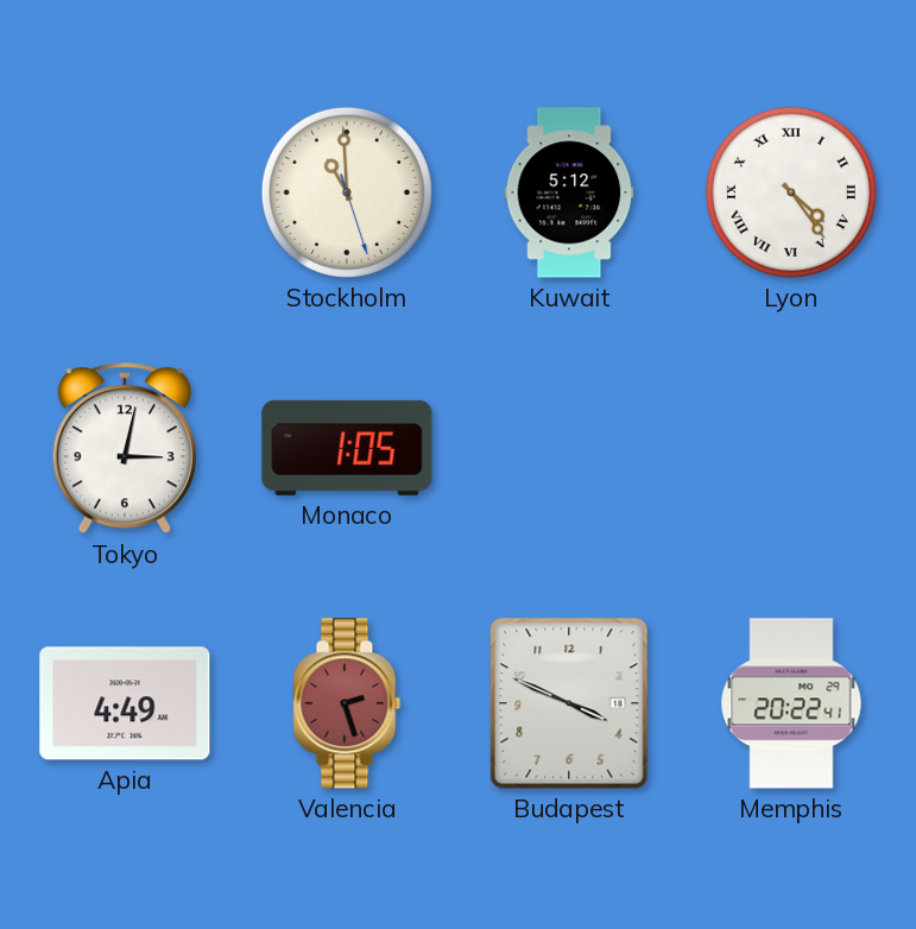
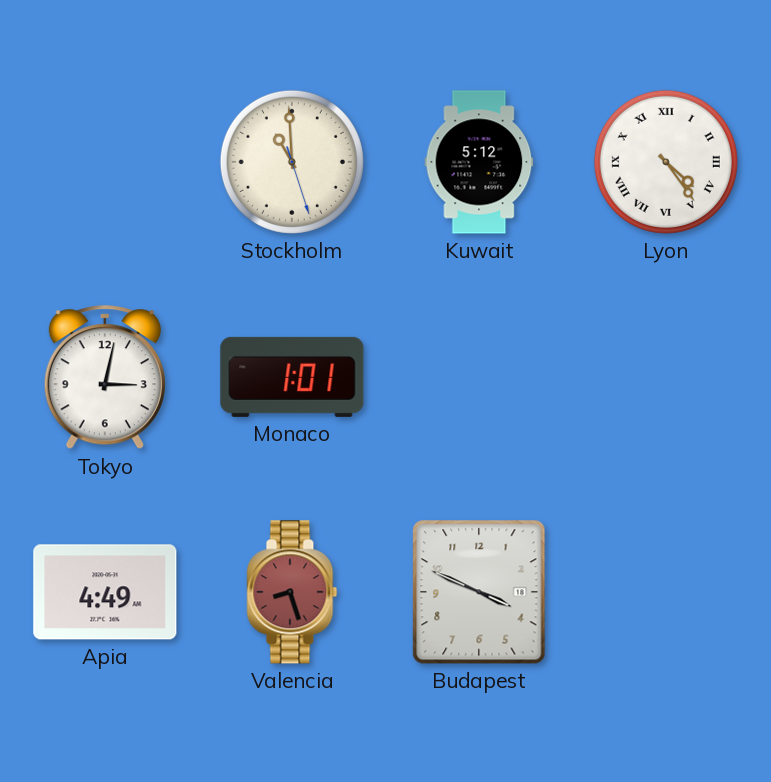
Monaco: 1:05 -> 1:01
Valencia: 2:27 -> 8:27
Memphis: 20:22 -> none
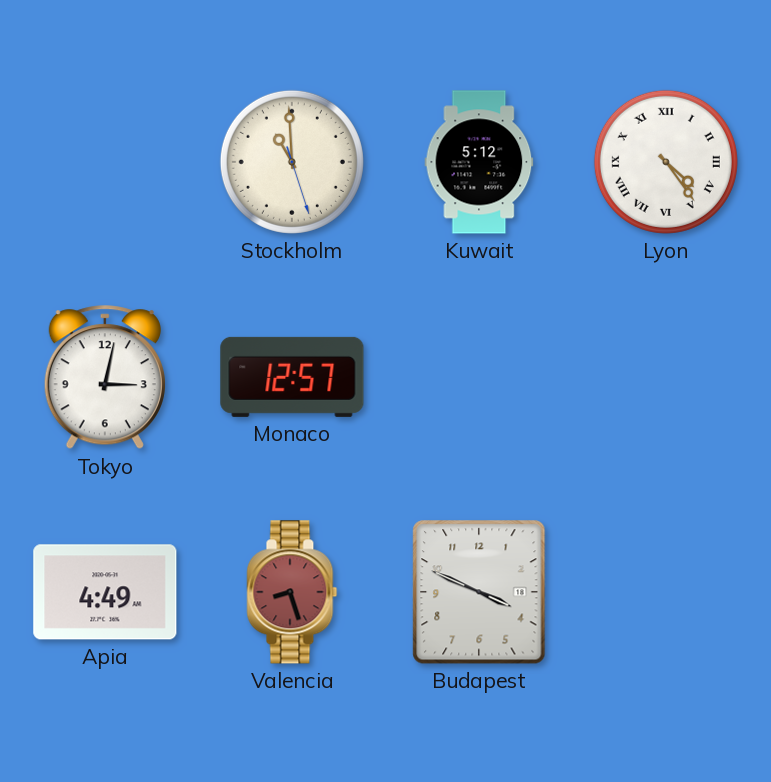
Monaco: 1:01 -> 12:57
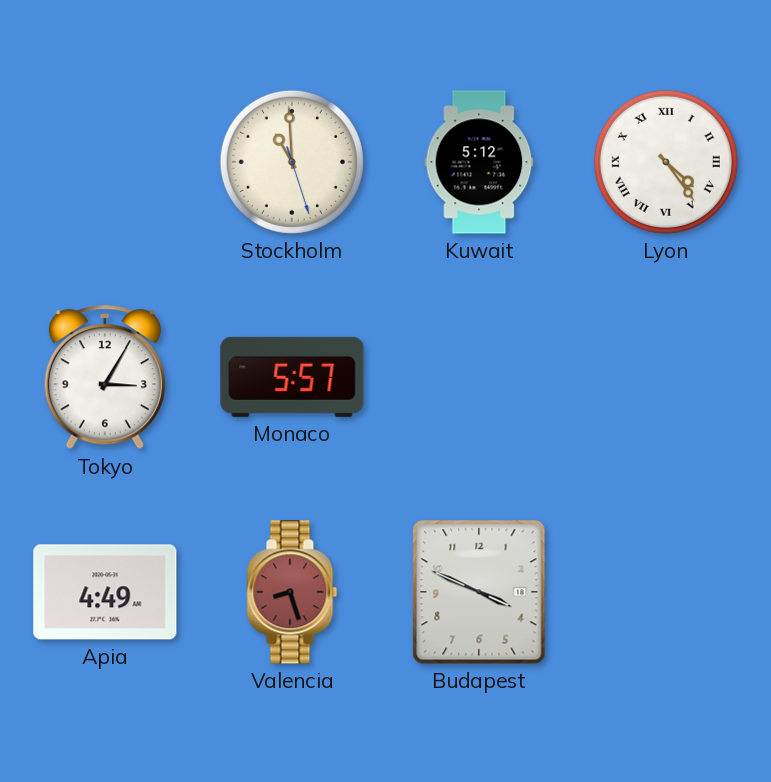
Tokyo: 3:02 -> 3:05
Monaco: 12:57 -> 5:57
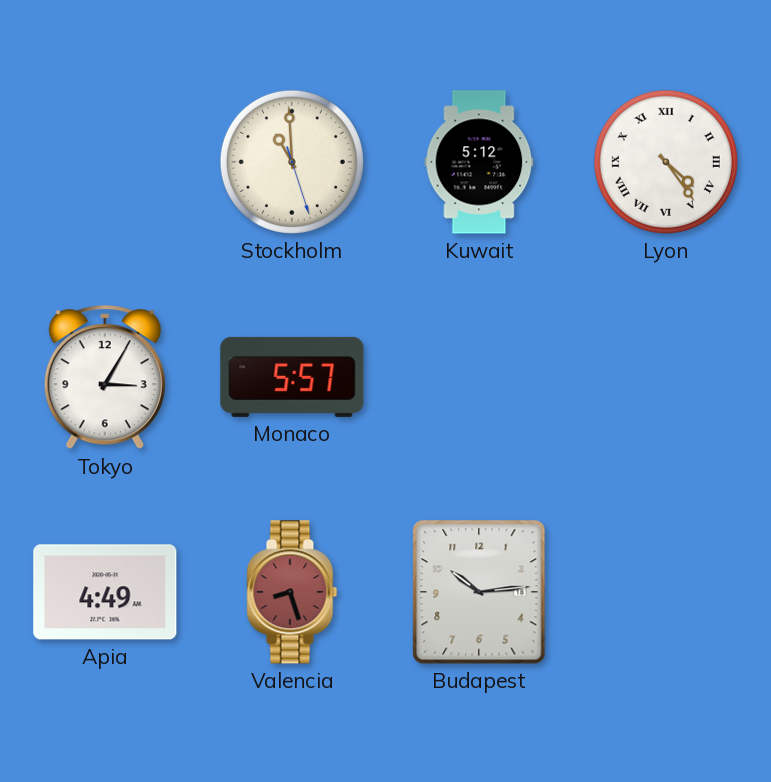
Budapest: 3:49 -> 10:14
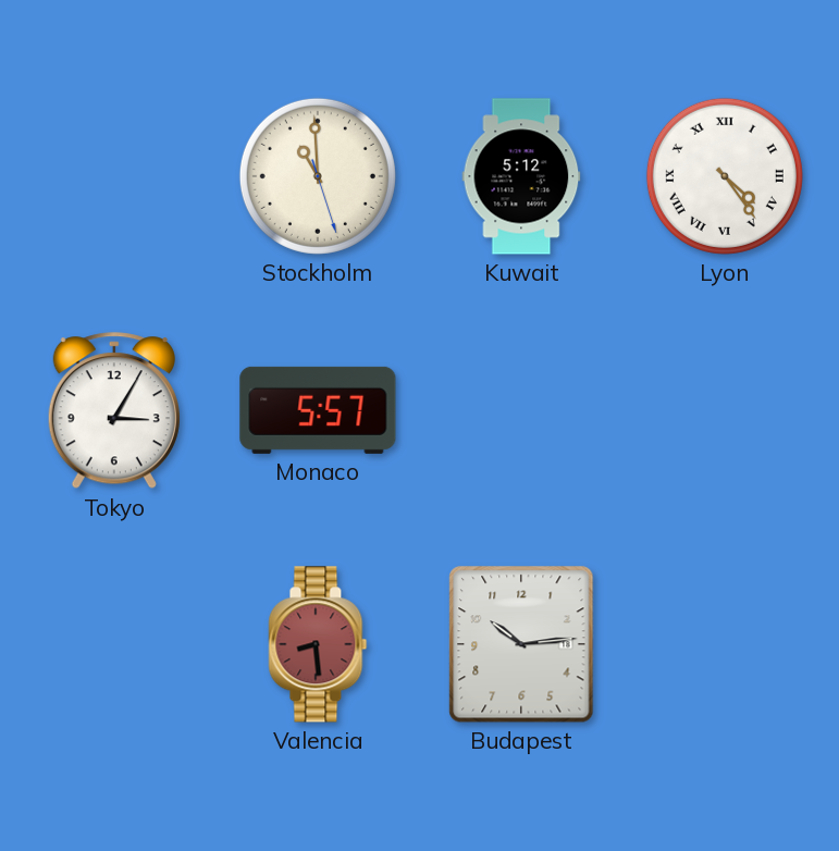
Apia: 4:49 -> none
Valencia: 8:27 -> 8:29
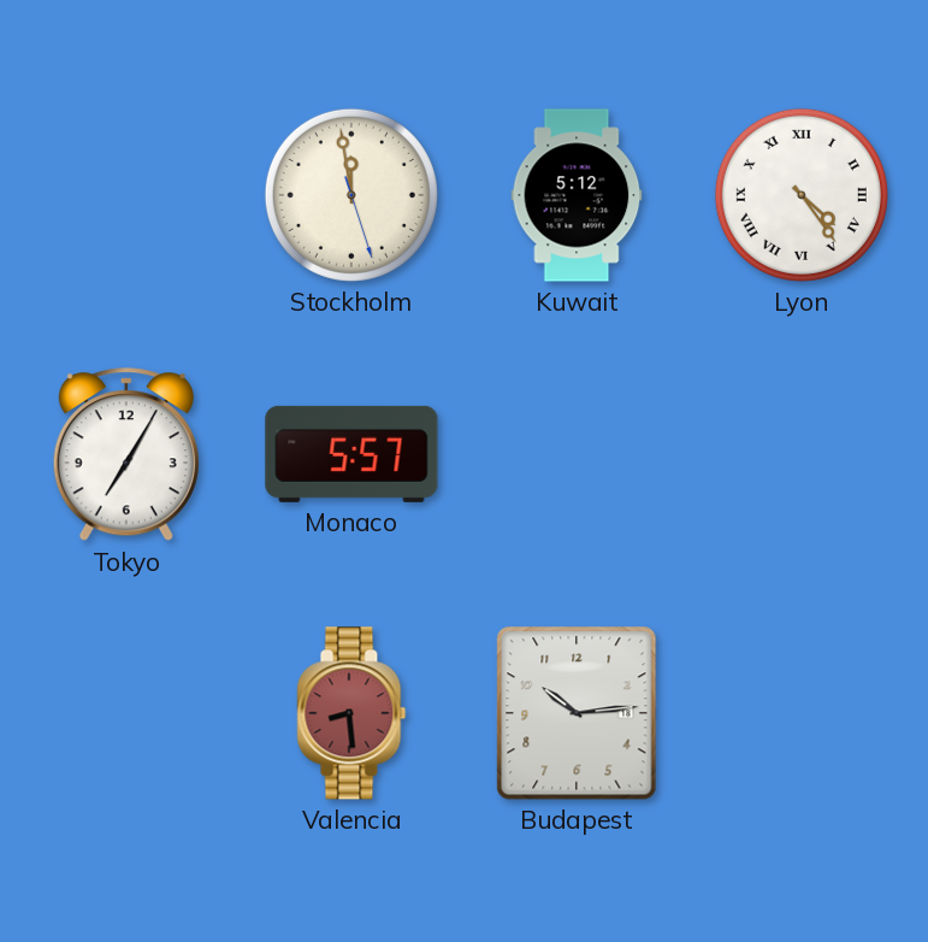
Stockholm: 10:59 -> 11:58
Tokyo: 3:05 -> 7:05
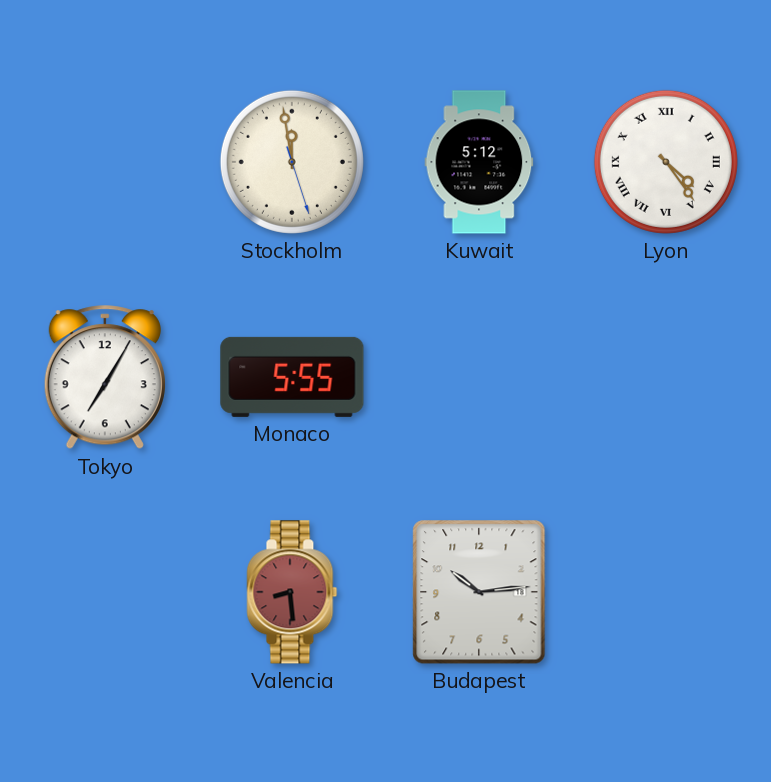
Monaco: 5:57 -> 5:55
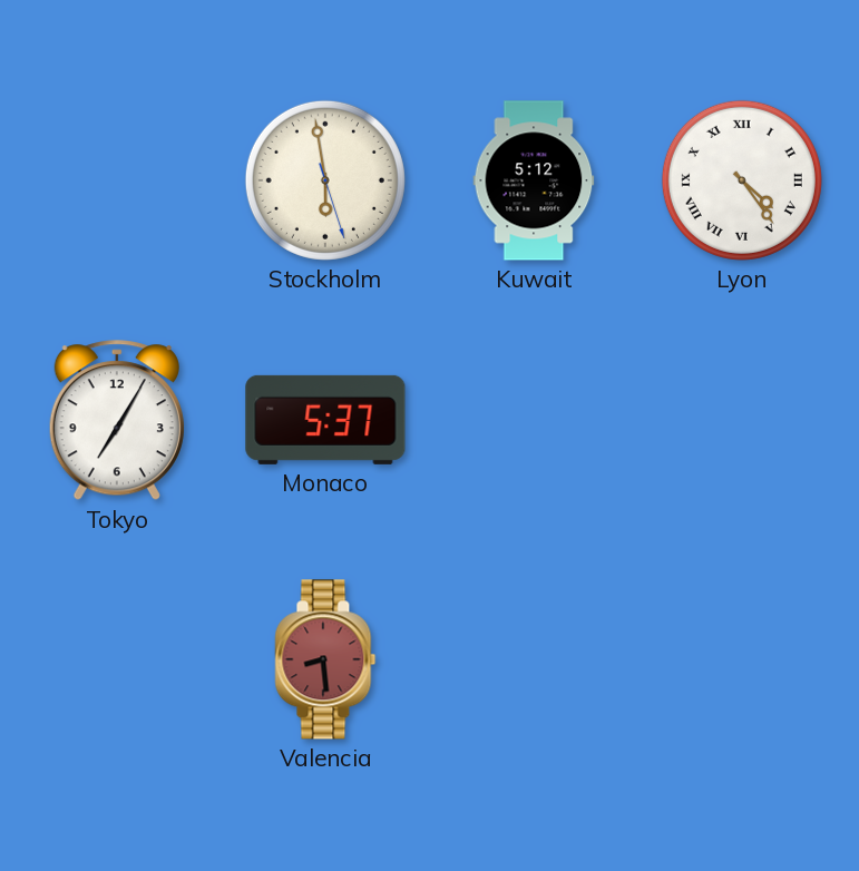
Stockholm: 11:58 -> 5:58
Monaco: 5:55 -> 5:37
Budapest: 10:14 -> none
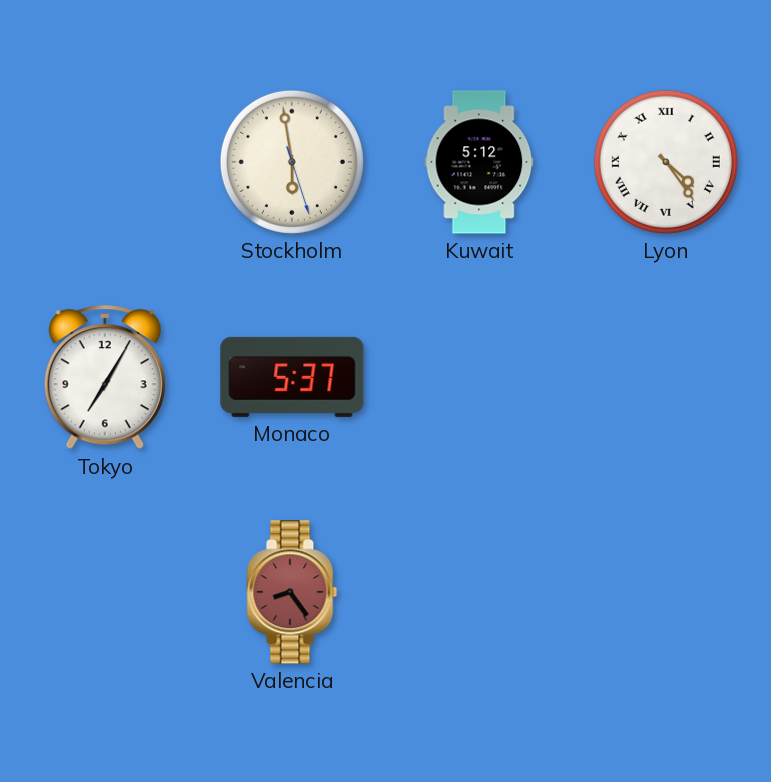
Valencia: 8:29 -> 8:24
